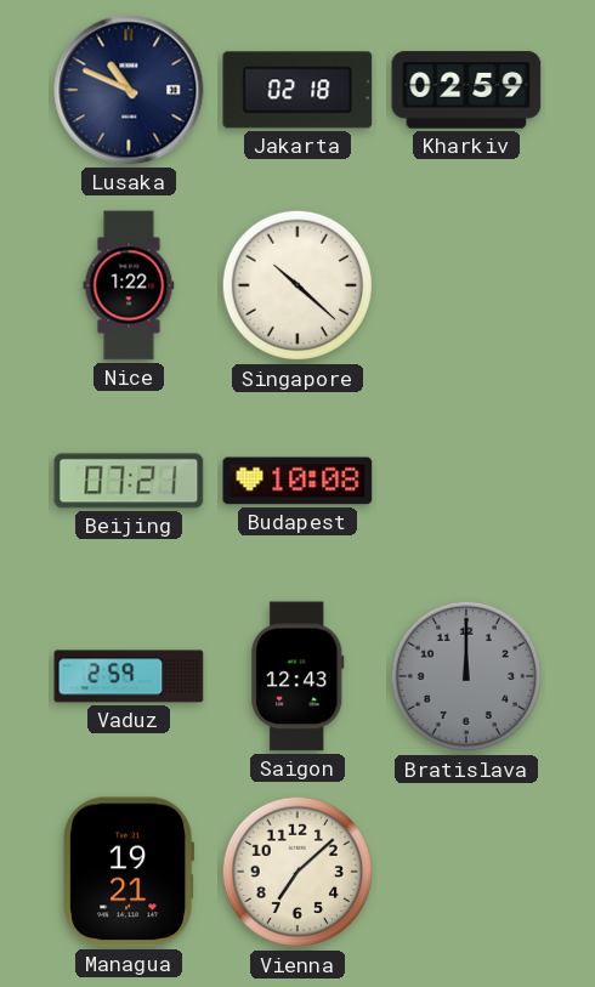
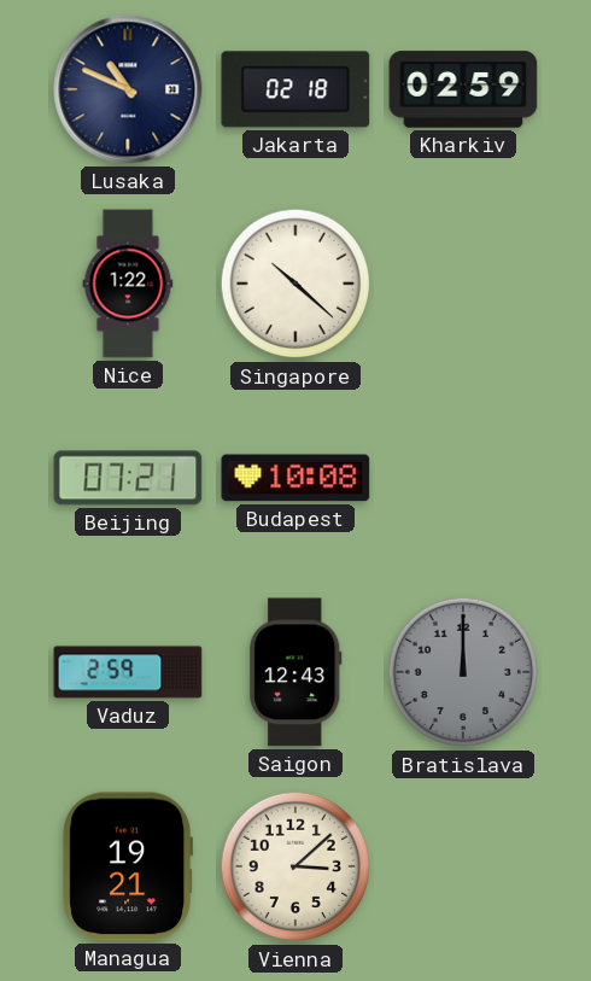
Vienna: 7:08 -> 3:08
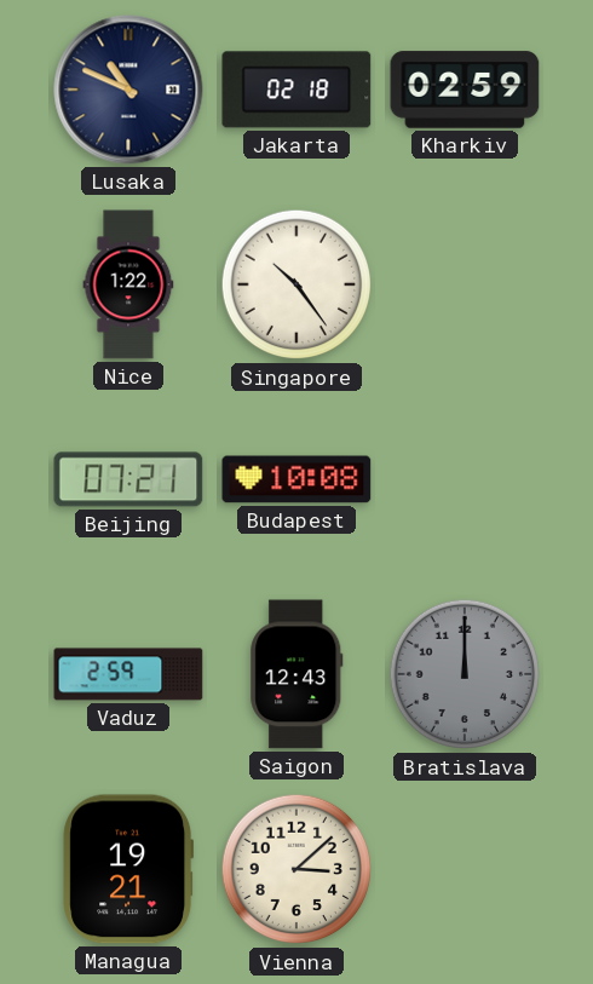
Singapore: 10:22 -> 10:24
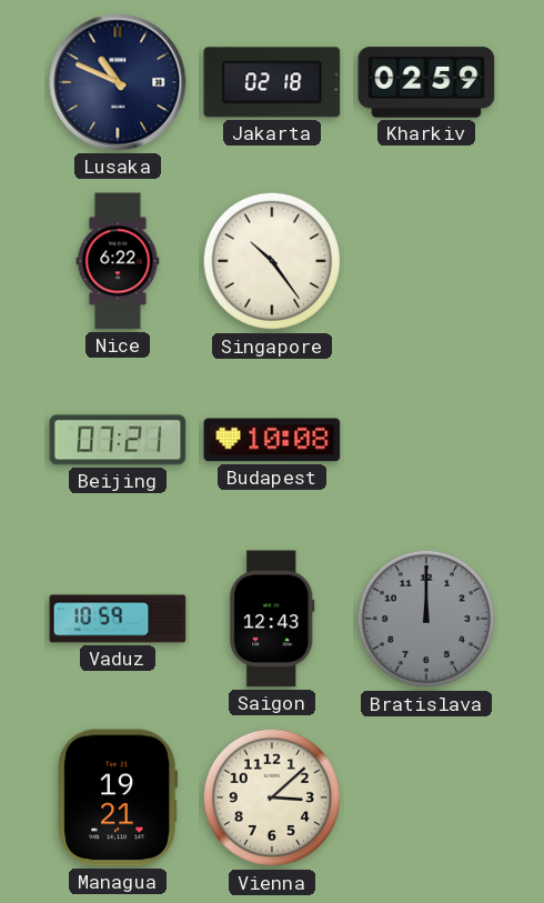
Nice: 1:22 -> 6:22
Vaduz: 2:59 -> 10:59
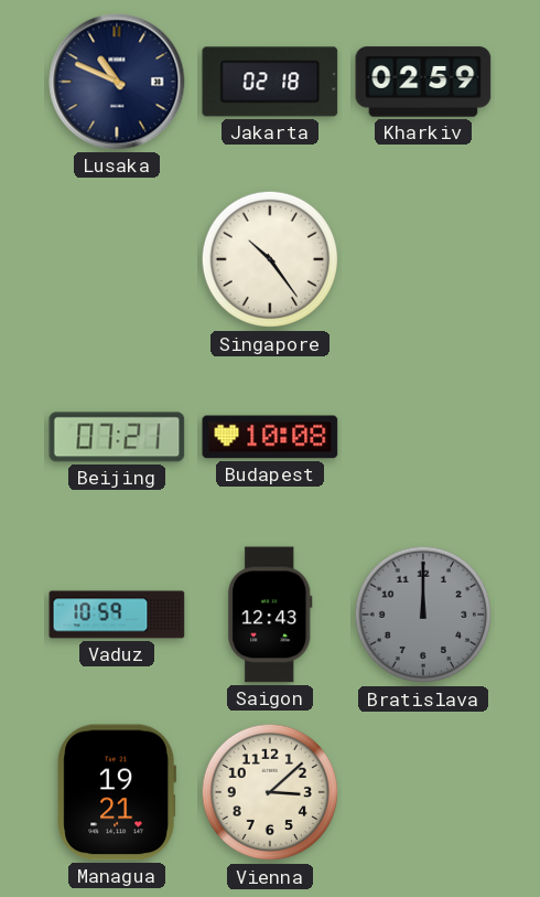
Nice: 6:22 -> none
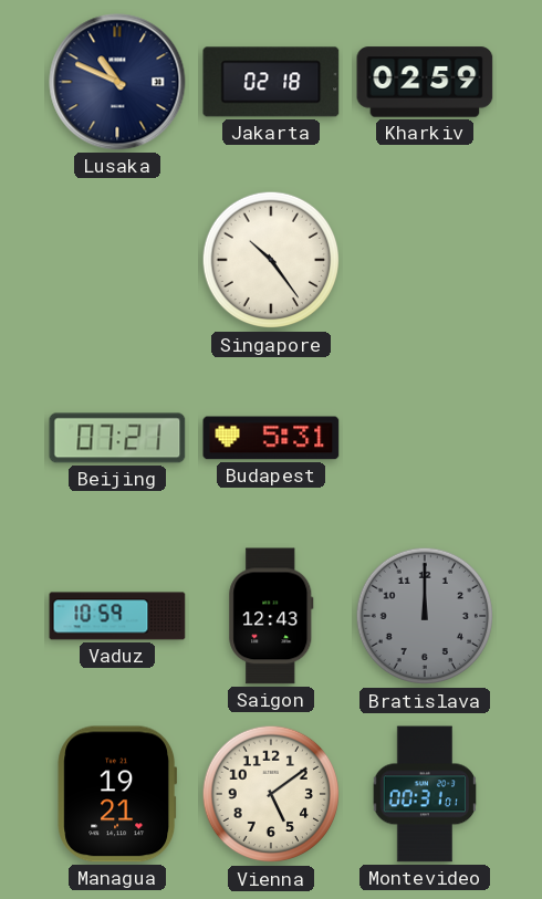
Budapest: 10:08 -> 5:31
Vienna: 3:08 -> 5:09
Montevideo: none -> 00:31
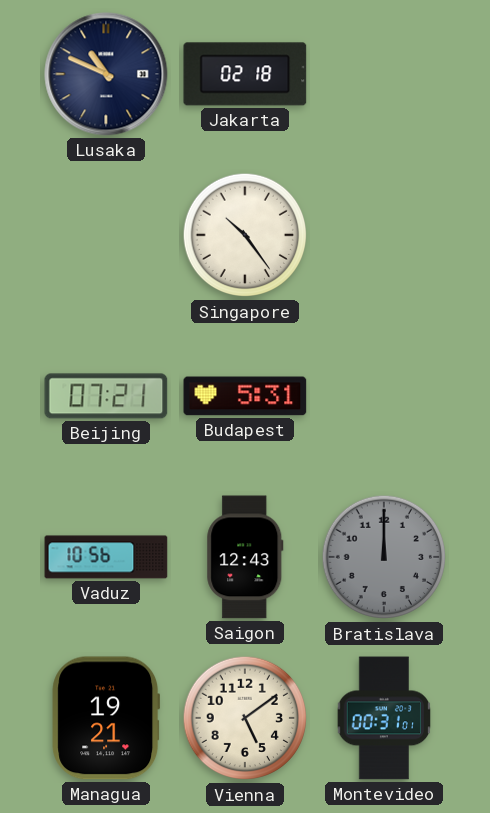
Kharkiv: 02:59 -> none
Vaduz: 10:59 -> 10:56
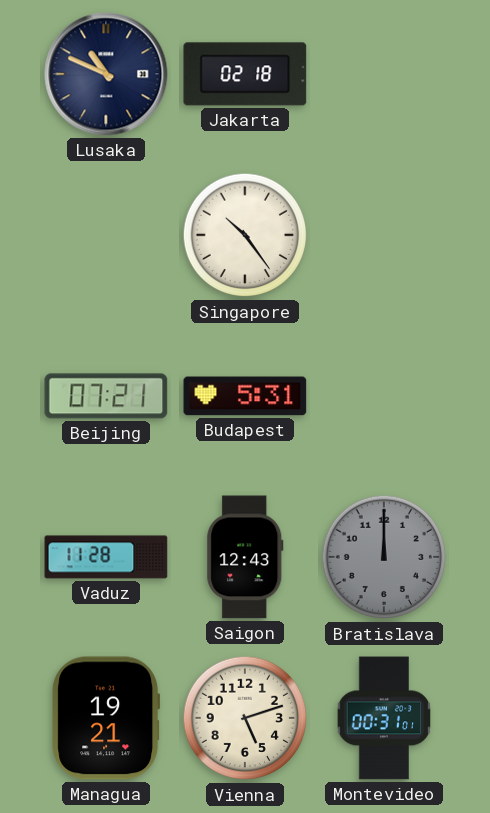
Vaduz: 10:56 -> 11:28
Vienna: 5:09 -> 5:12
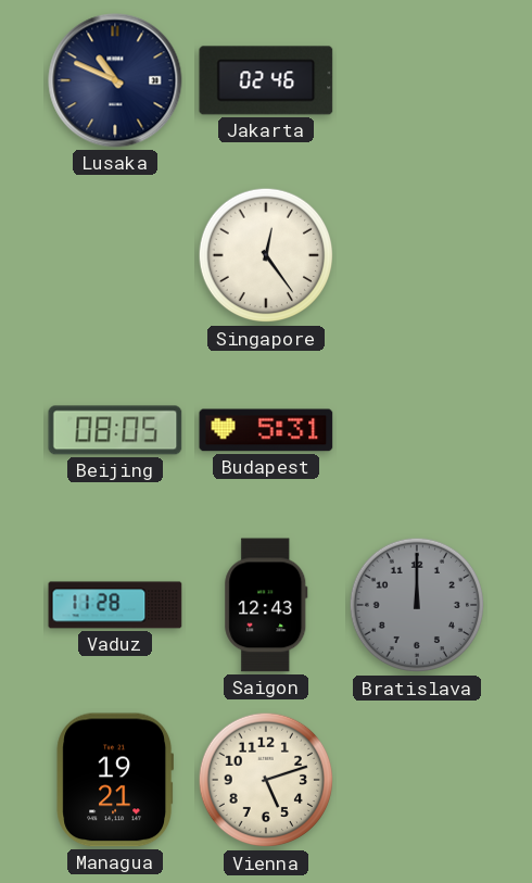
Jakarta: 02:18 -> 02:46
Singapore: 10:24 -> 12:24
Beijing: 07:21 -> 08:05
Montevideo: 00:31 -> none
